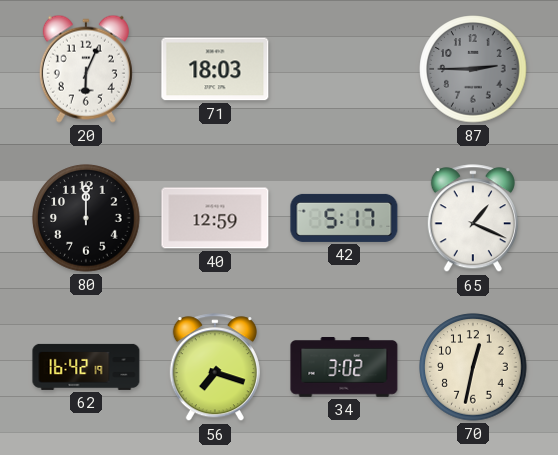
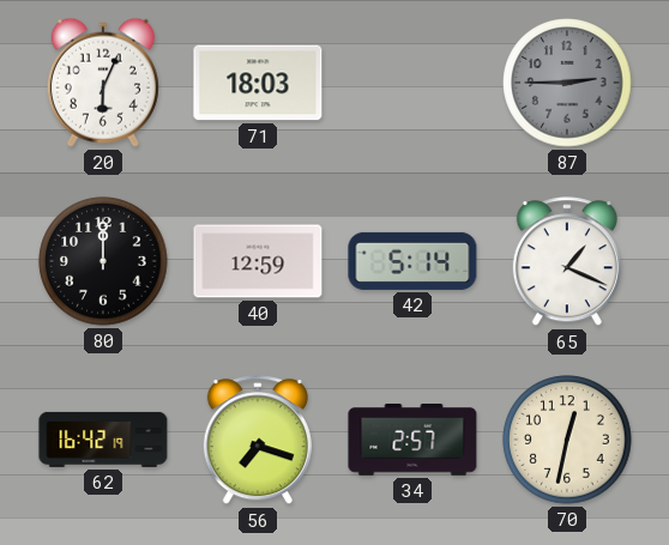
42: 5:17 -> 5:14
34: 3:02 -> 2:57
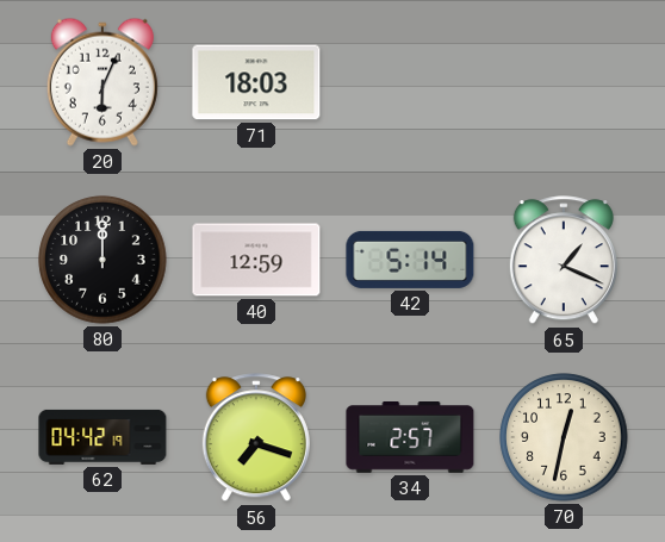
87: 2:45 -> none
62: 16:42 -> 04:42
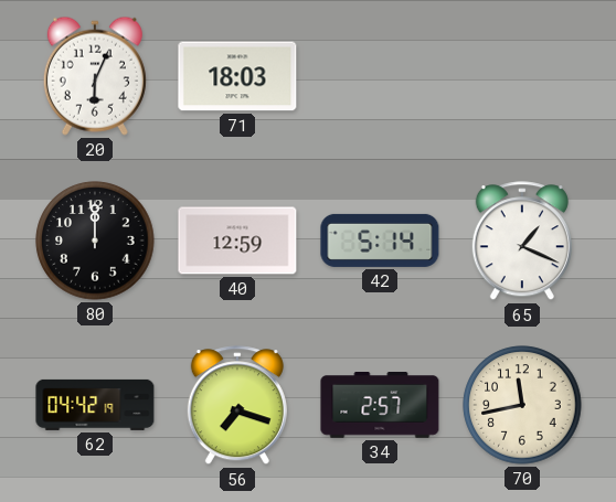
70: 12:32 -> 11:43
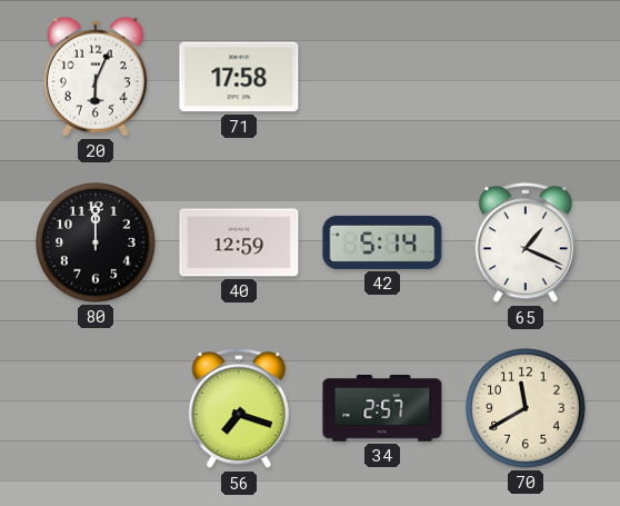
71: 18:03 -> 17:58
62: 04:42 -> none
70: 11:43 -> 11:40
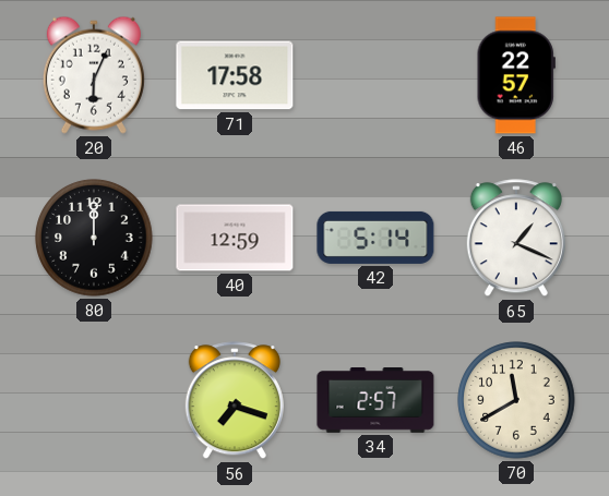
46: none -> 22:57
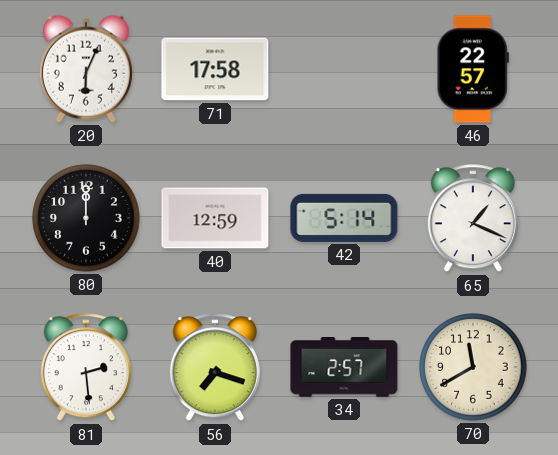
81: none -> 2:29
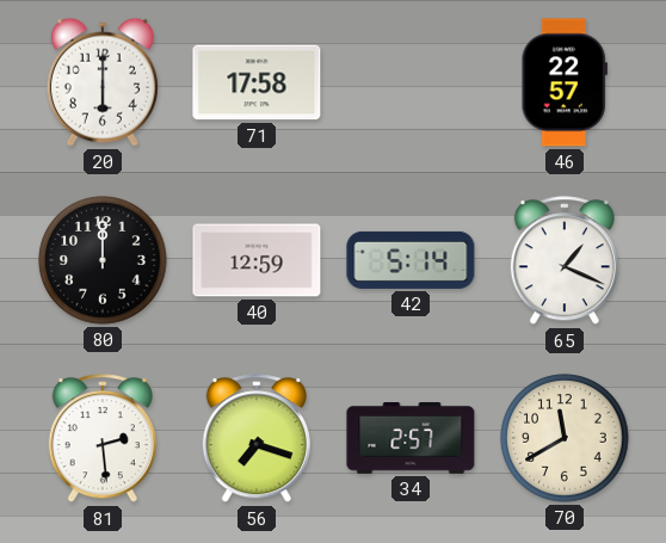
20: 6:04 -> 6:00
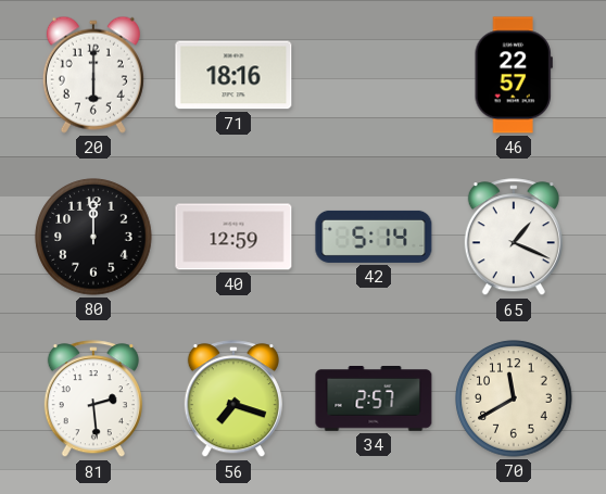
71: 17:58 -> 18:16
